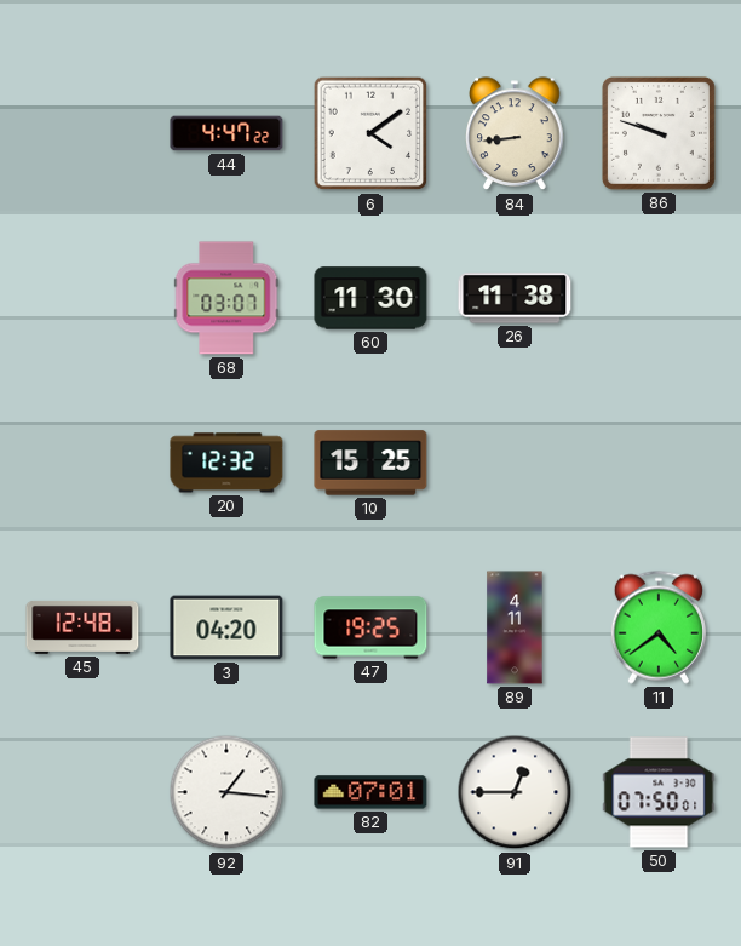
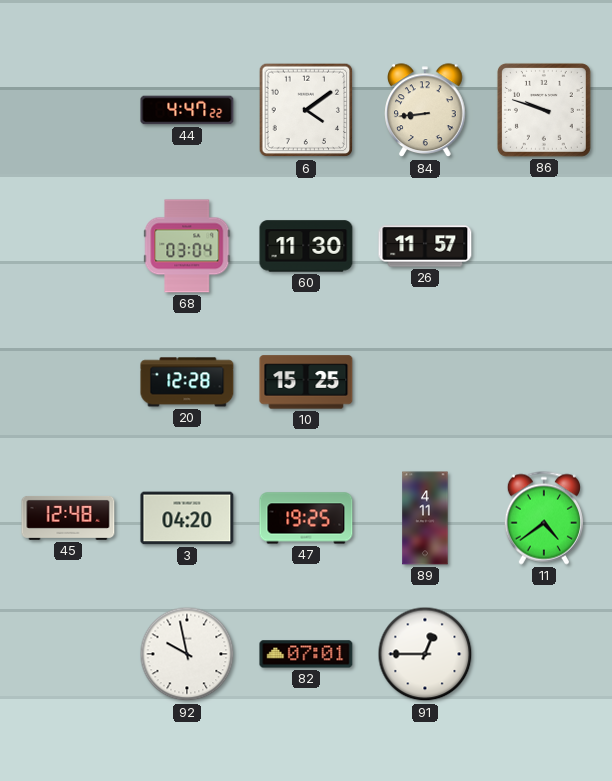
68: 03:07 -> 03:04
26: 11:38 -> 11:57
20: 12:32 -> 12:28
92: 1:16 -> 9:58
50: 07:50 -> none
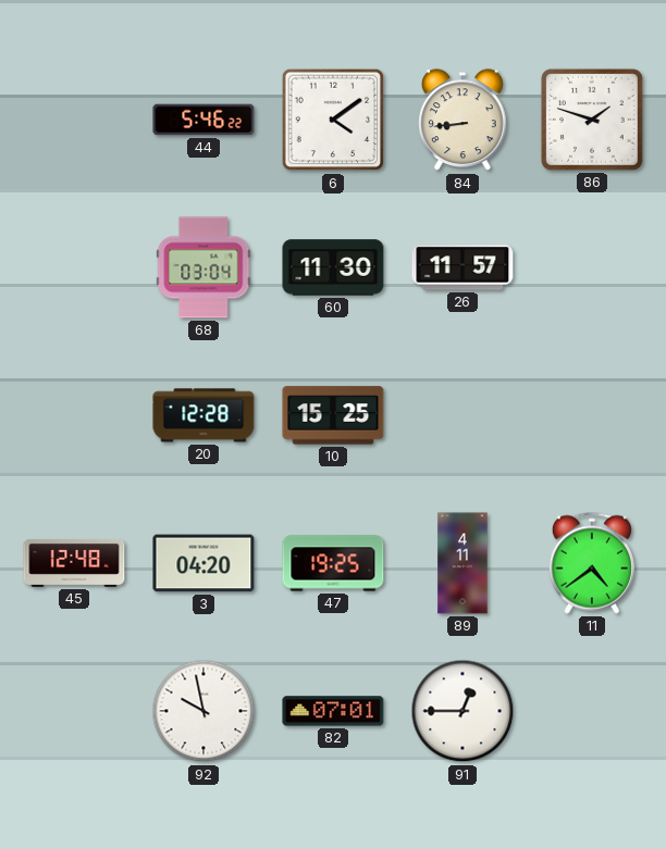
44: 4:47 -> 5:46
86: 9:48 -> 1:48
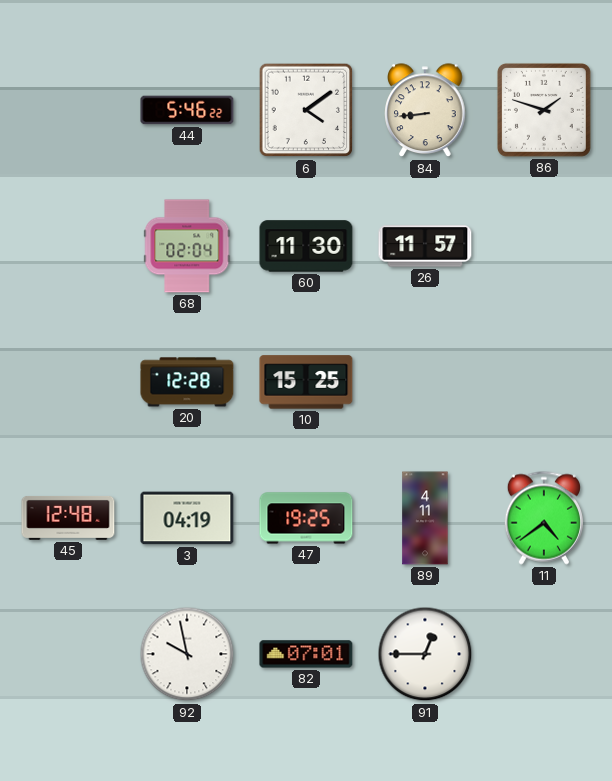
68: 03:04 -> 02:04
3: 04:20 -> 04:19
